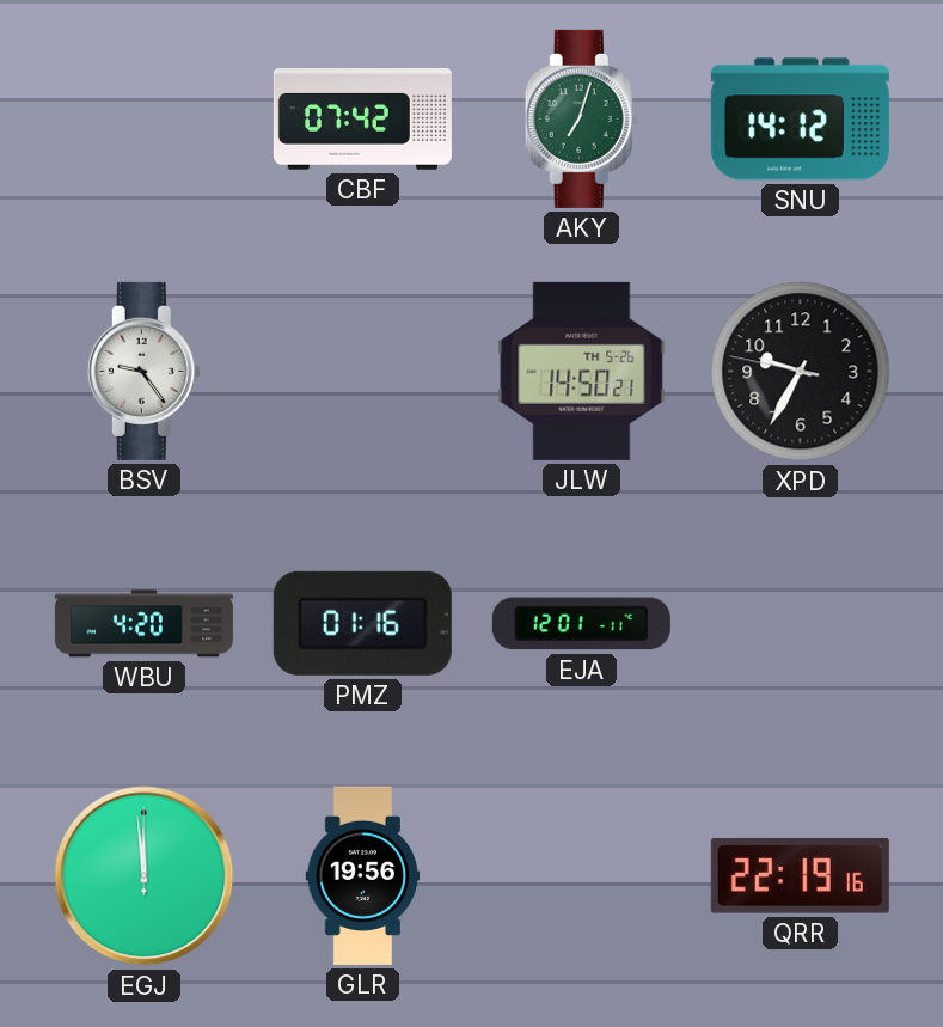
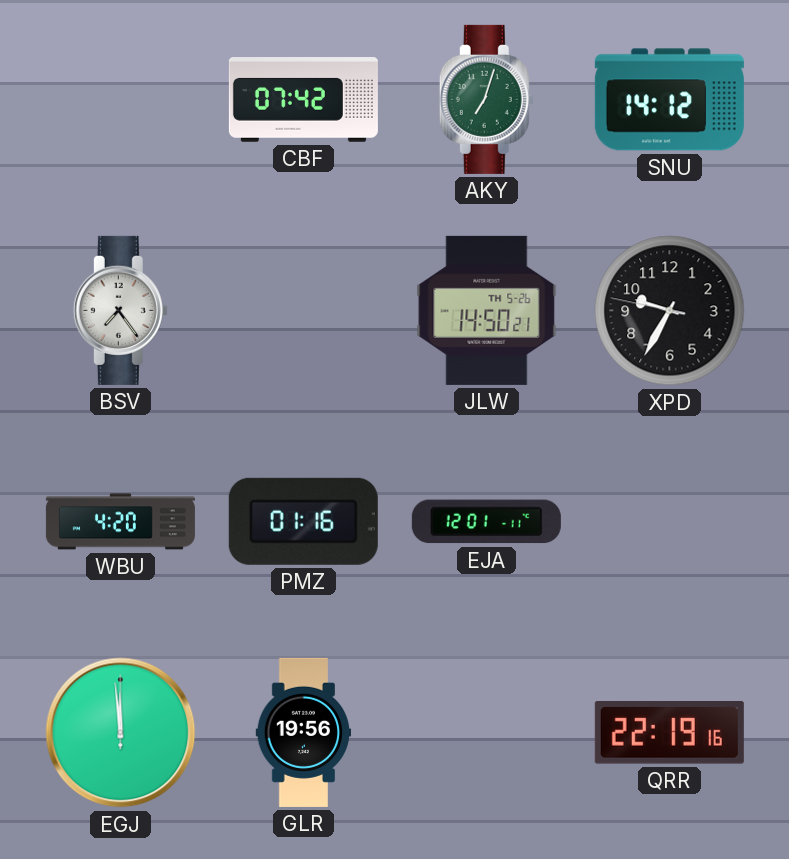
BSV: 9:24 -> 7:24
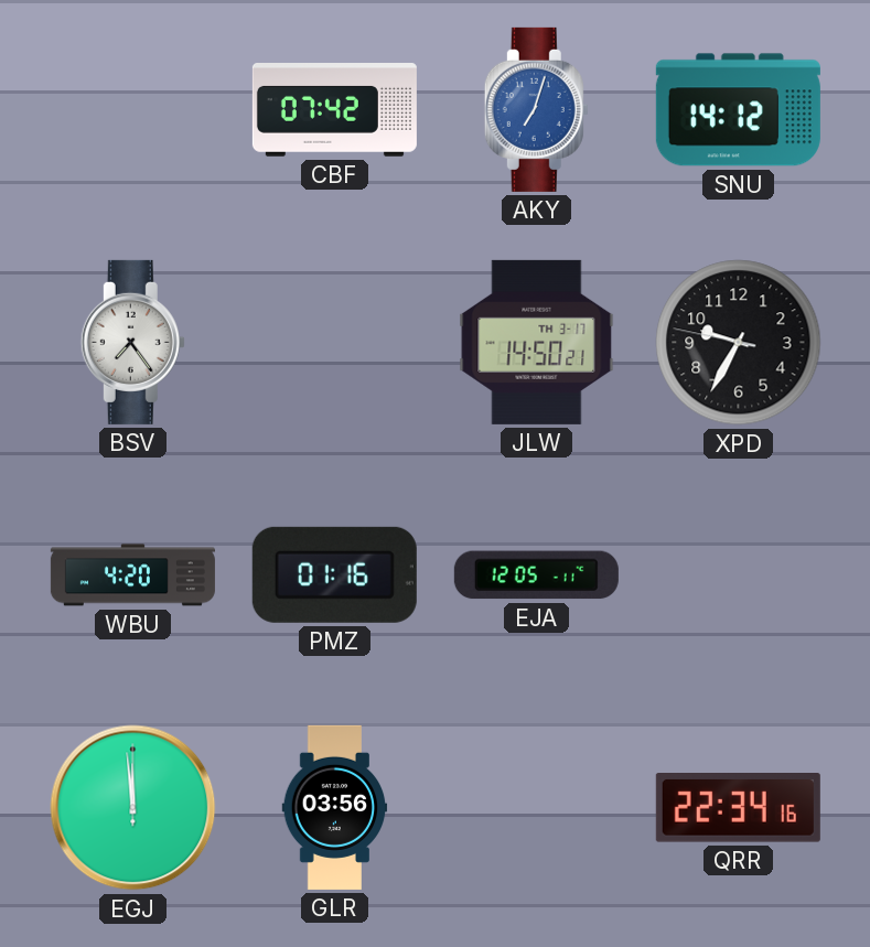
AKY dial: green -> blue
JLW date: TH 5-26 -> TH 3-17
EJA: 12:01 -> 12:05
GLR: 19:56 -> 03:56
QRR: 22:19 -> 22:34
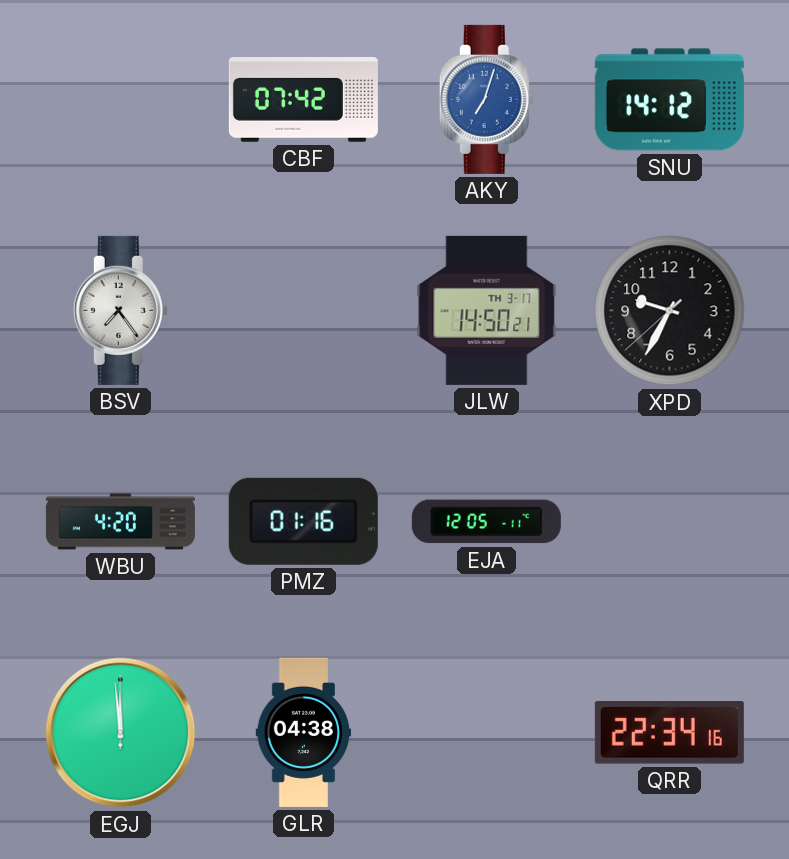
XPD: 9:34:47 -> 9:34:38
GLR: 03:56 -> 04:38
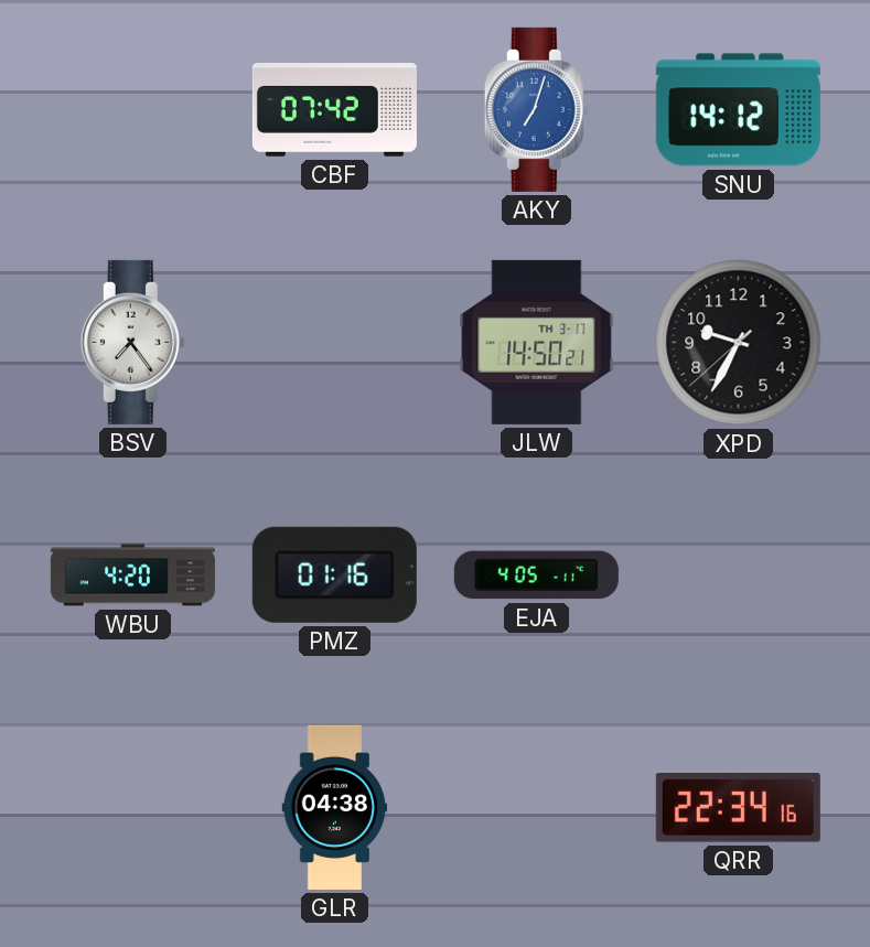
EJA: 12:05 -> 4:05
EGJ: 11:59 -> none
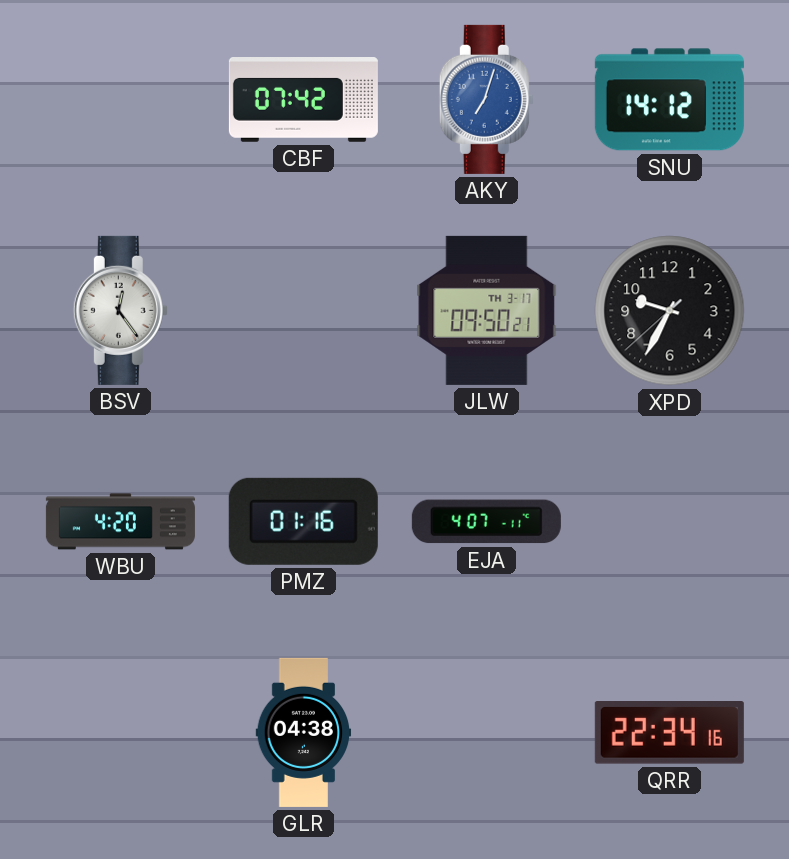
BSV: 7:24 -> 12:24
JLW: 14:50 -> 09:50
EJA: 4:05 -> 4:07
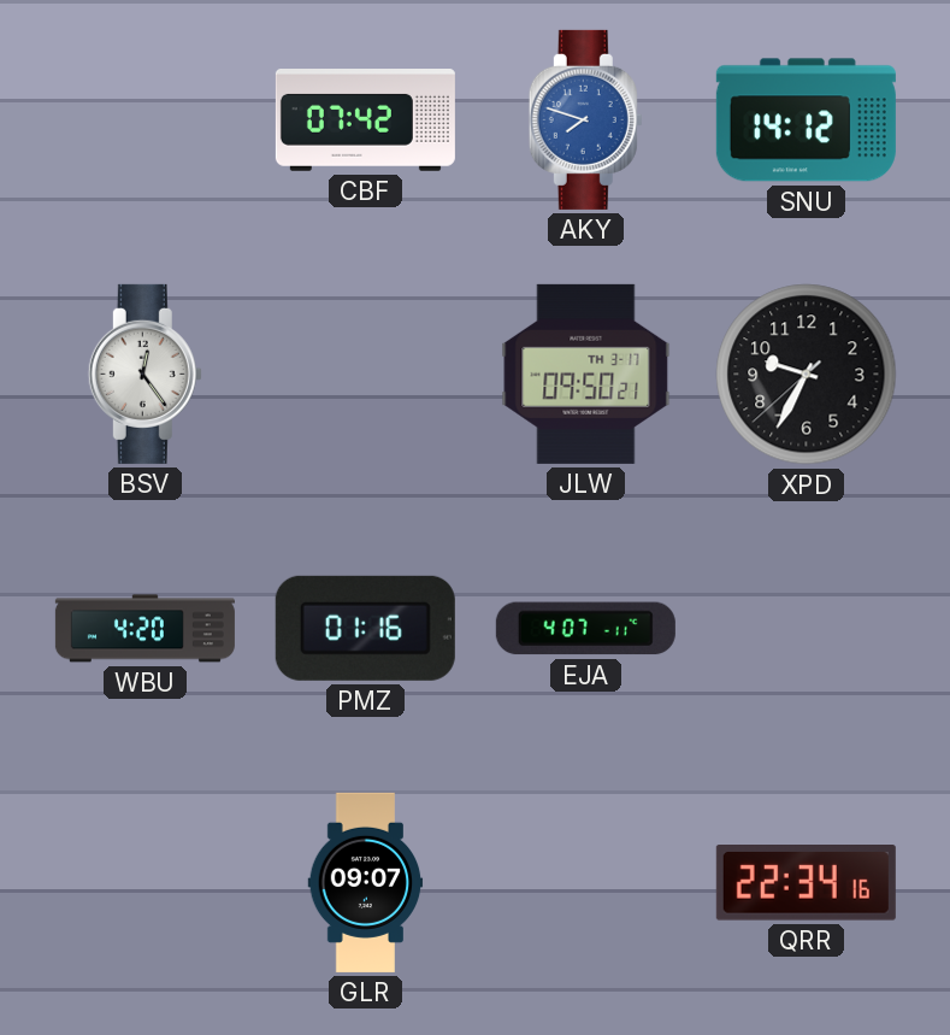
AKY: 7:03 -> 7:48
GLR: 04:38 -> 09:07
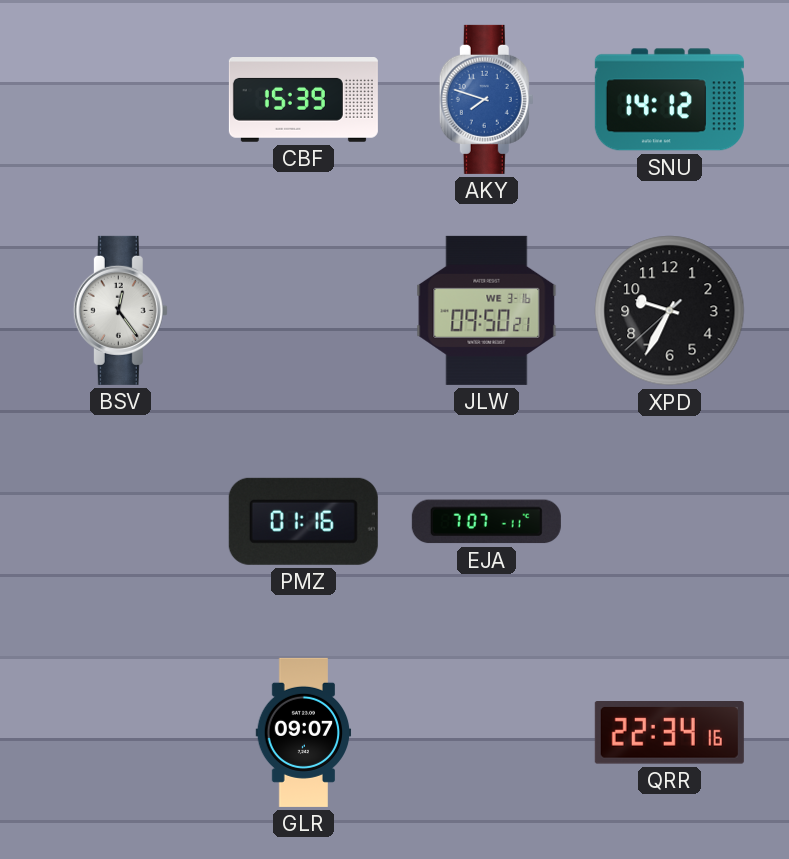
CBF: 07:42 -> 15:39
JLW date: TH 3-17 -> WE 3-16
WBU: 4:20 -> none
EJA: 4:07 -> 7:07
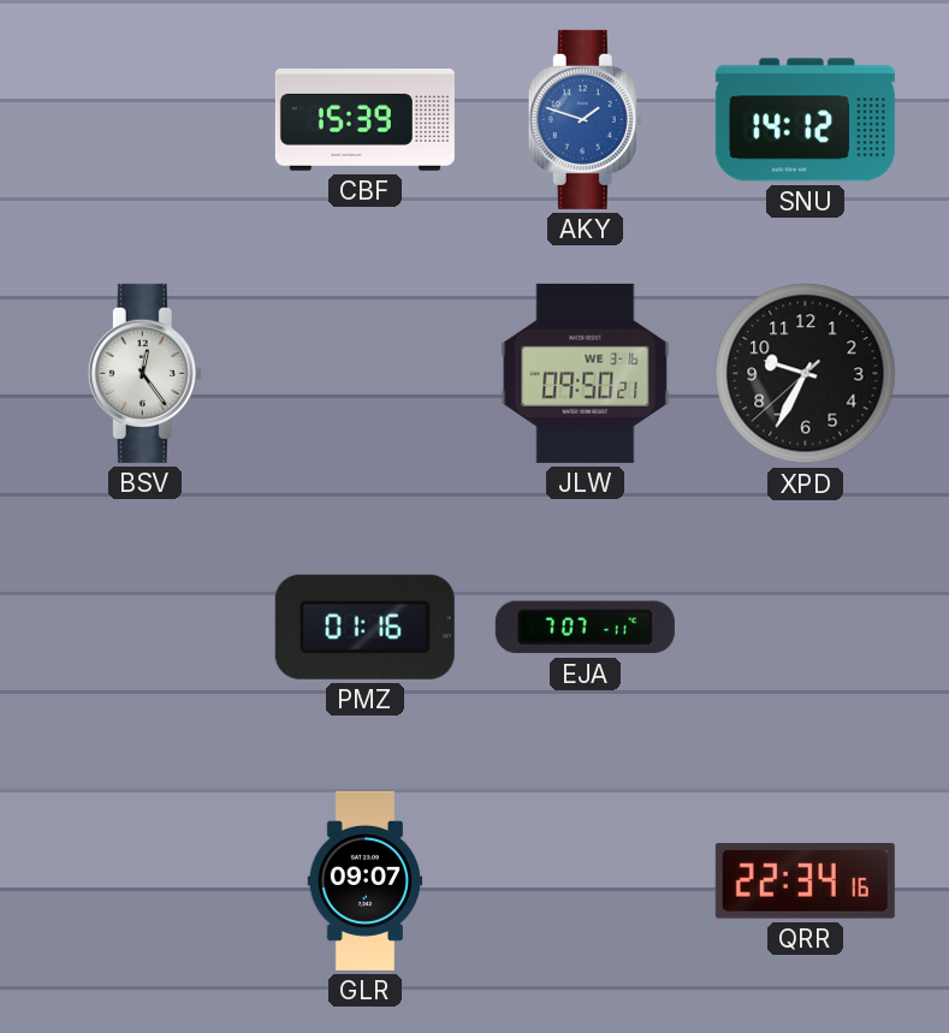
AKY: 7:48 -> 1:48
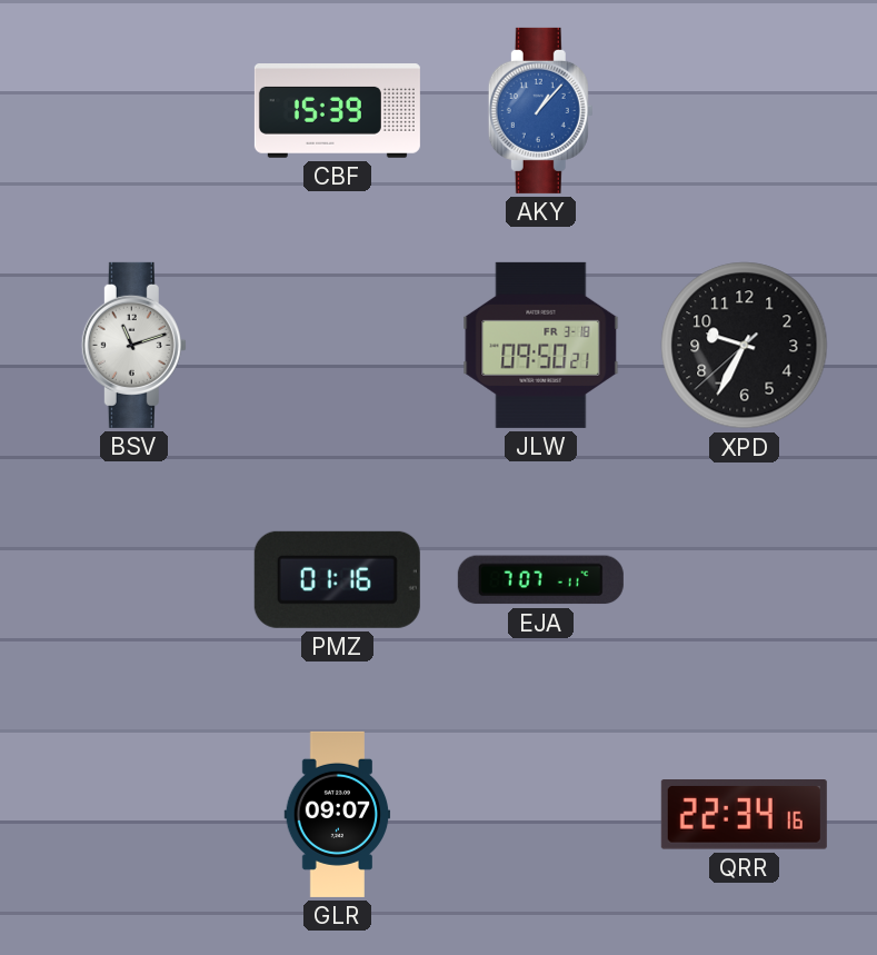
AKY: 1:48 -> 1:07
SNU: 14:12 -> none
BSV: 12:24 -> 11:12
JLW date: WE 3-16 -> FR 3-18
